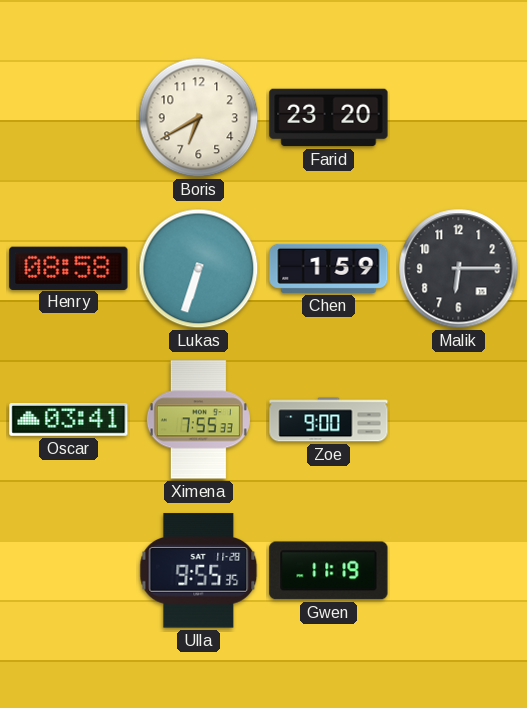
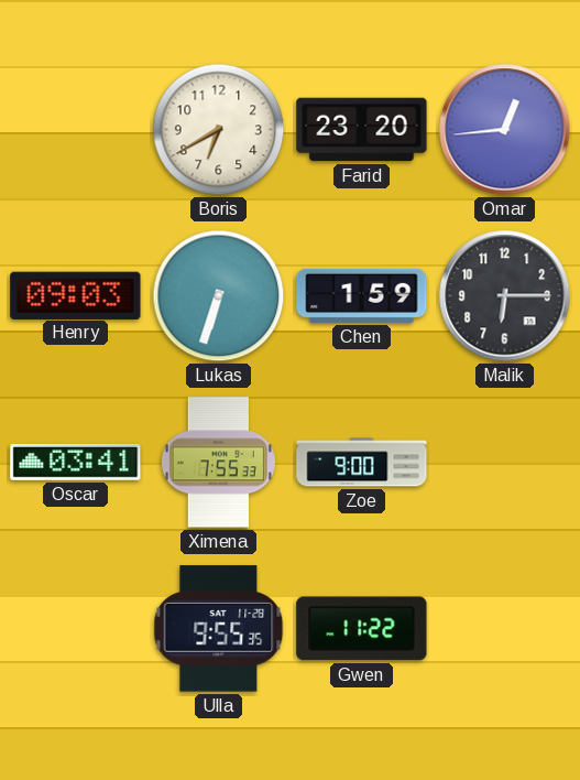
Omar: none -> 12:44
Henry: 08:58 -> 09:03
Gwen: 11:19 -> 11:22
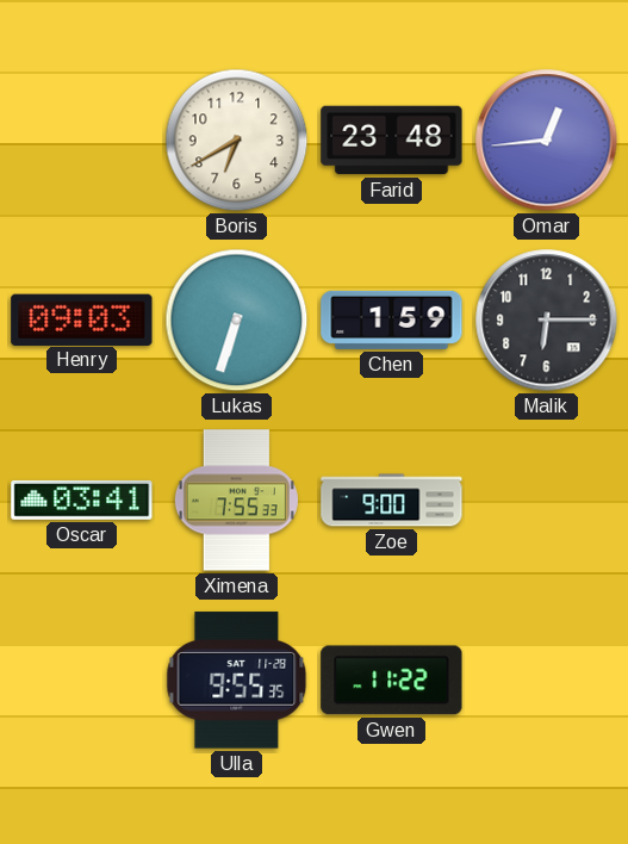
Farid: 23:20 -> 23:48
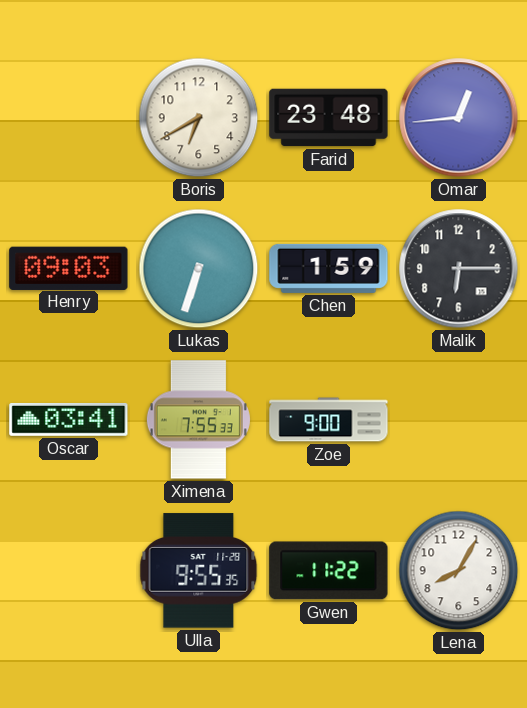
Lena: none -> 8:05
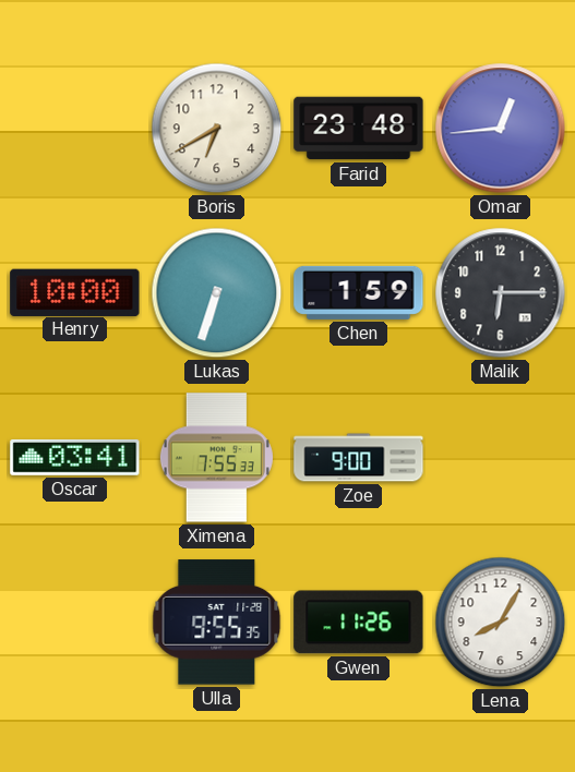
Henry: 09:03 -> 10:00
Gwen: 11:22 -> 11:26
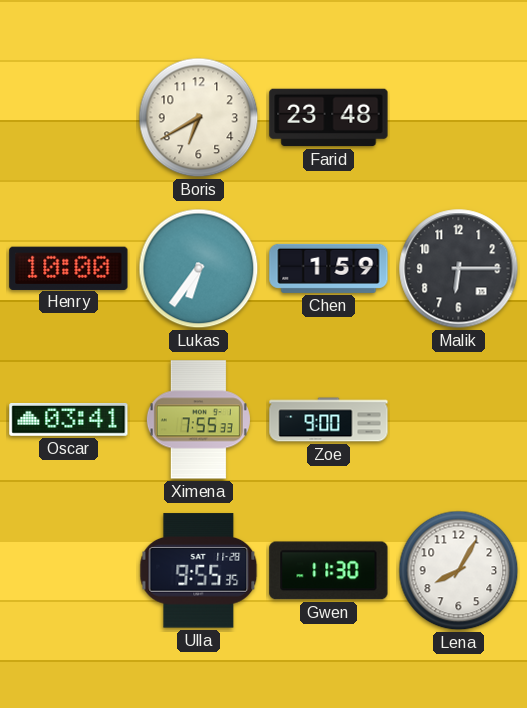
Omar: 12:44 -> none
Lukas: 6:33 -> 6:36
Gwen: 11:26 -> 11:30
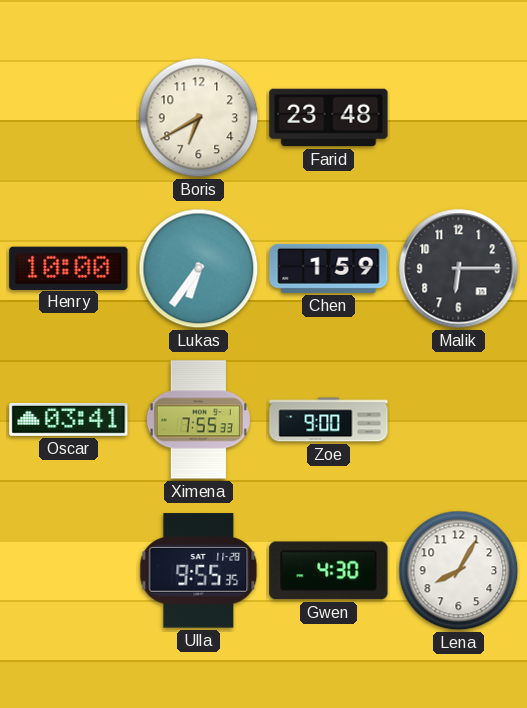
Gwen: 11:30 -> 4:30
